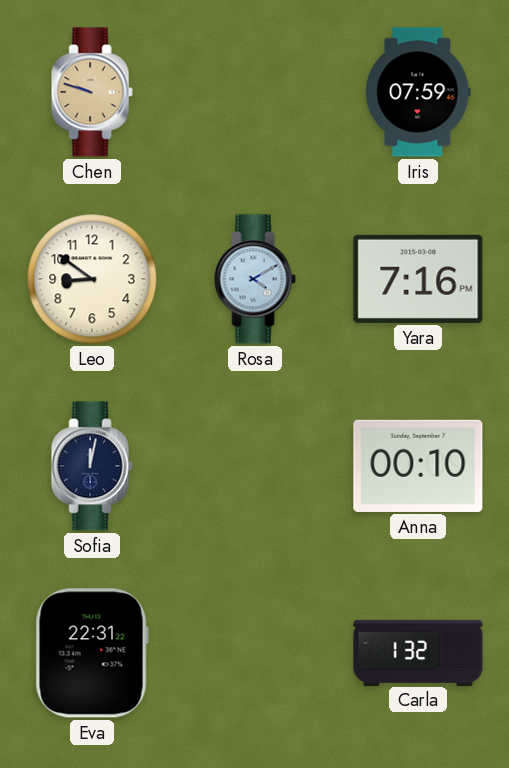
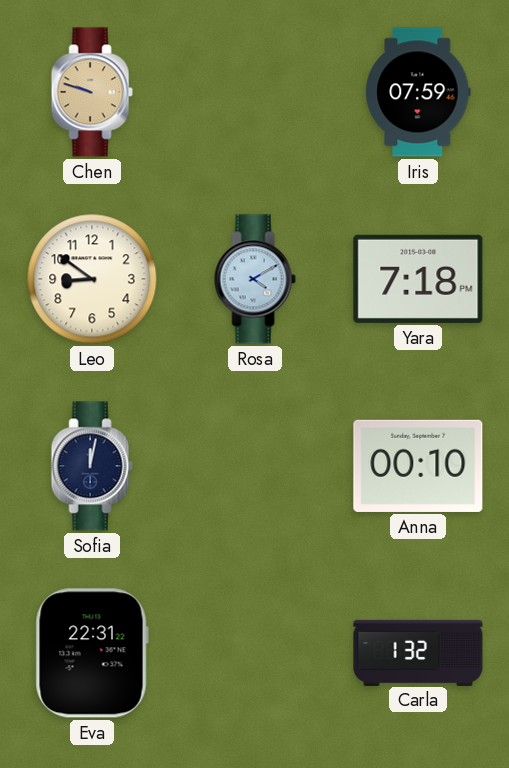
Yara: 7:16 -> 7:18
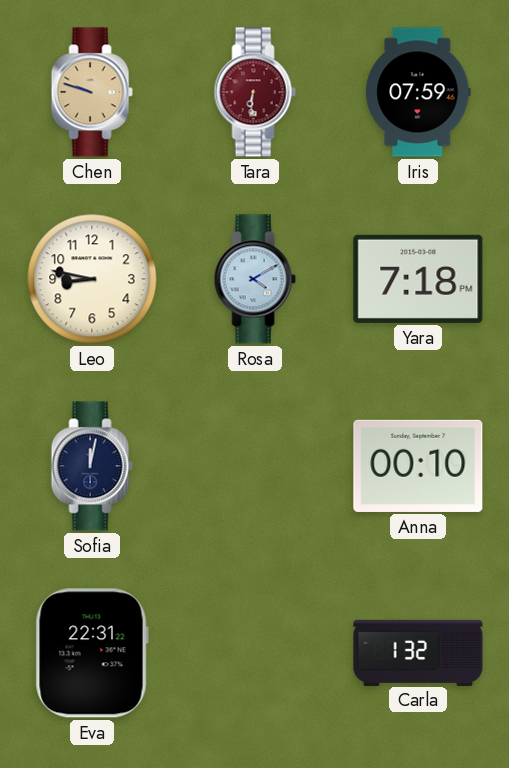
Tara: none -> 6:31
Leo: 8:51 -> 8:47
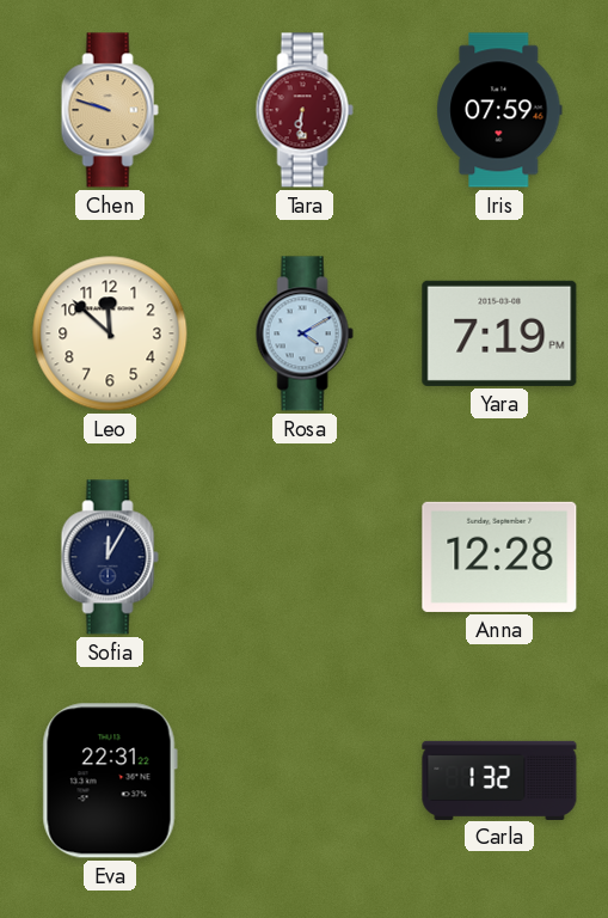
Leo: 8:47 -> 11:52
Yara: 7:18 -> 7:19
Sofia: 12:02 -> 12:05
Anna: 00:10 -> 12:28
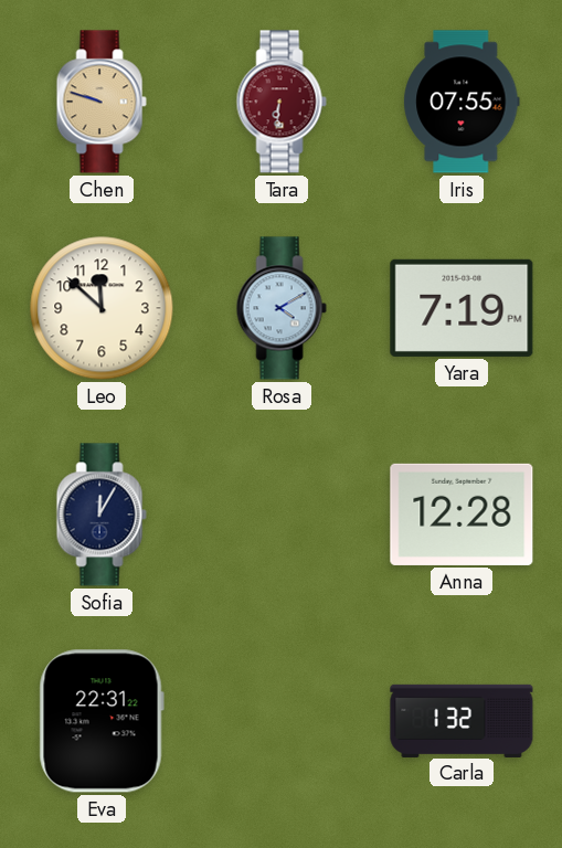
Iris: 07:59 -> 07:55
